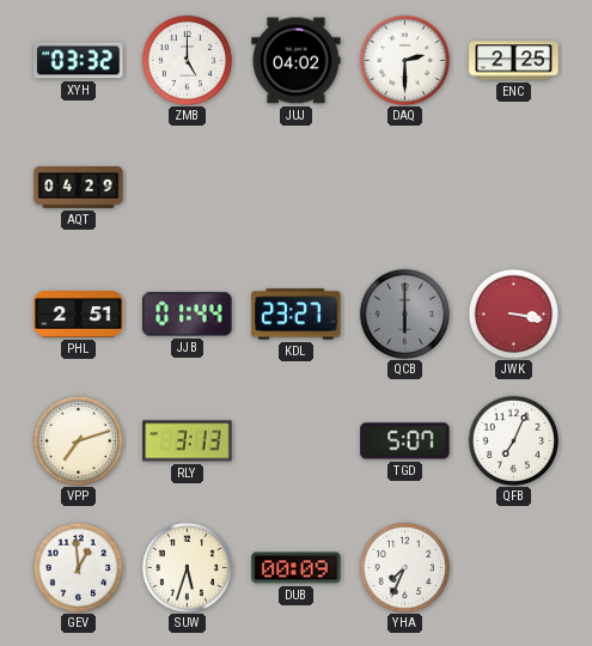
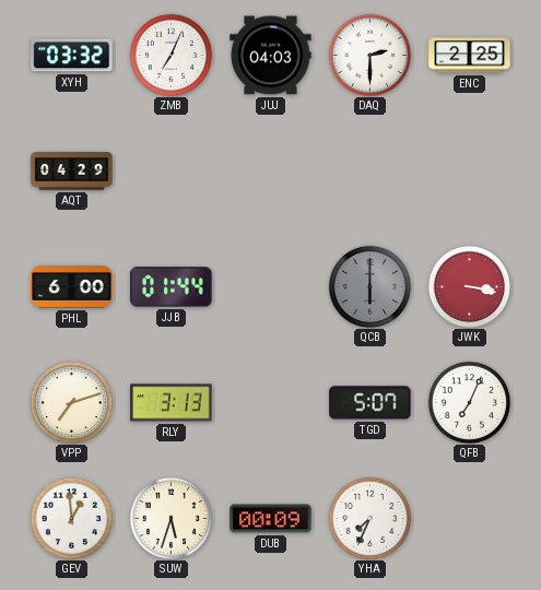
ZMB: 5:00 -> 7:04
JUJ: 04:02 -> 04:03
PHL: 2:51 -> 6:00
KDL: 23:27 -> none
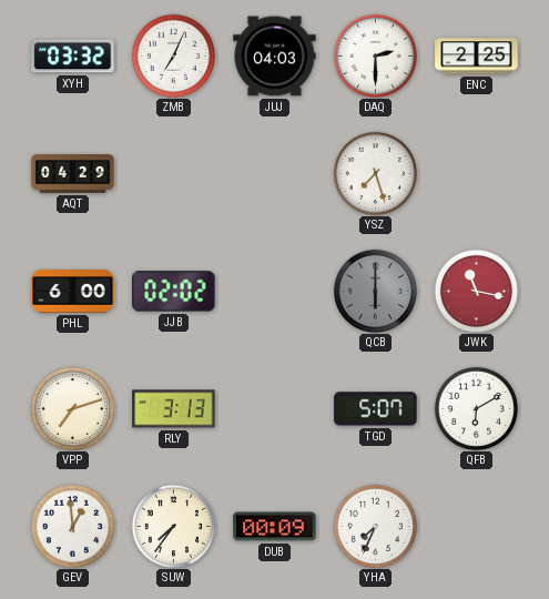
YSZ: none -> 7:27
JJB: 01:44 -> 02:02
JWK: 3:17 -> 11:17
QFB: 7:04 -> 6:10
SUW: 5:33 -> 7:36
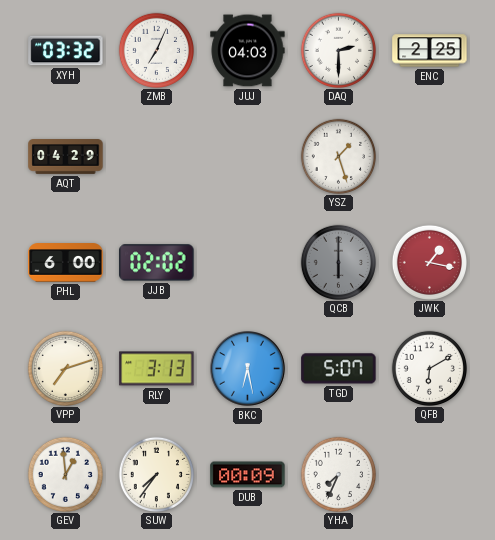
YSZ: 7:27 -> 1:27
JWK: 11:17 -> 1:17
BKC: none -> 6:28
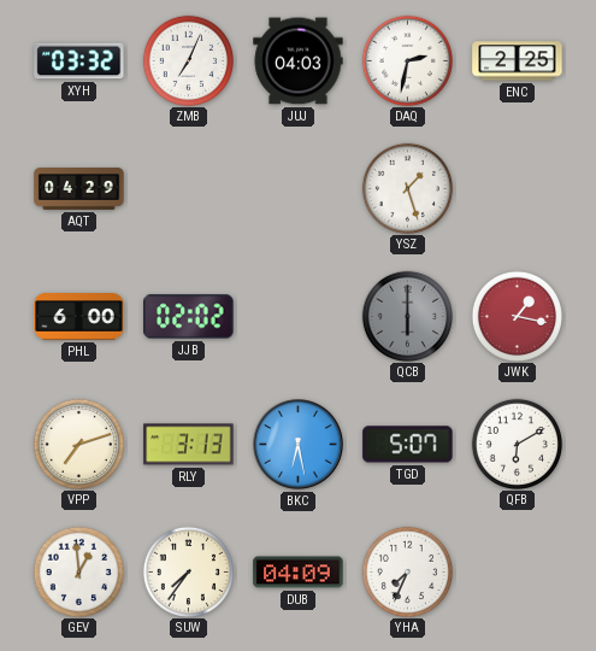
DAQ: 2:30 -> 2:32
DUB: 00:09 -> 04:09
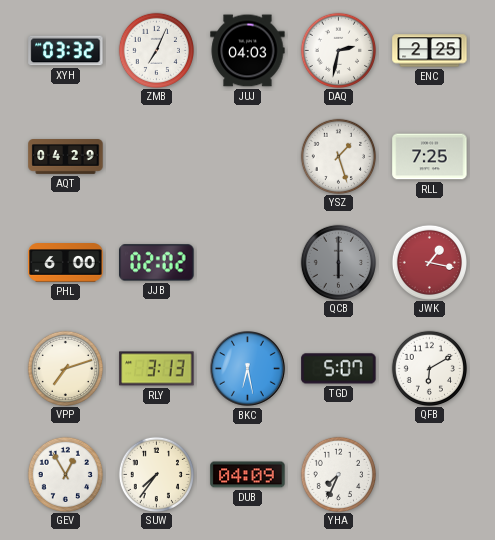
RLL: none -> 7:25
GEV: 12:59 -> 12:55
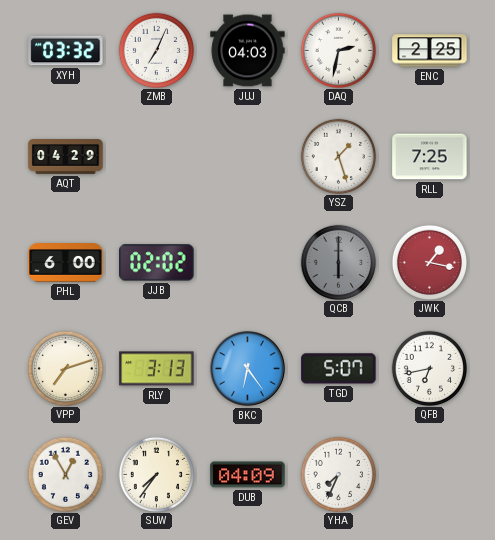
BKC: 6:28 -> 6:24
QFB: 6:10 -> 6:43
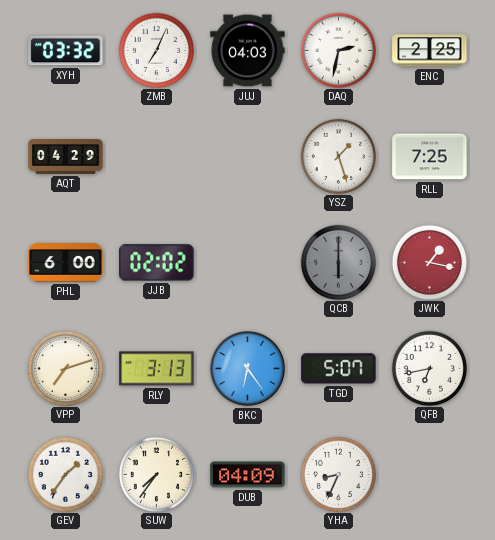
GEV: 12:55 -> 1:36
YHA: 7:34 -> 8:34
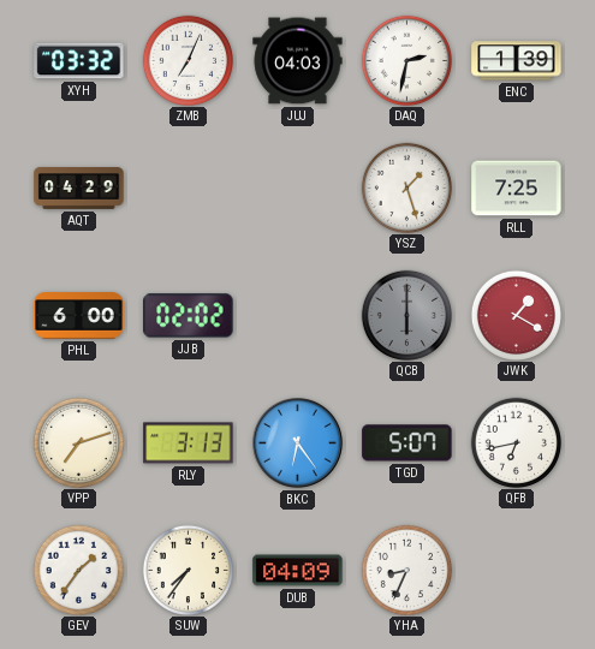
ENC: 2:25 -> 1:39
JWK: 1:17 -> 1:20
